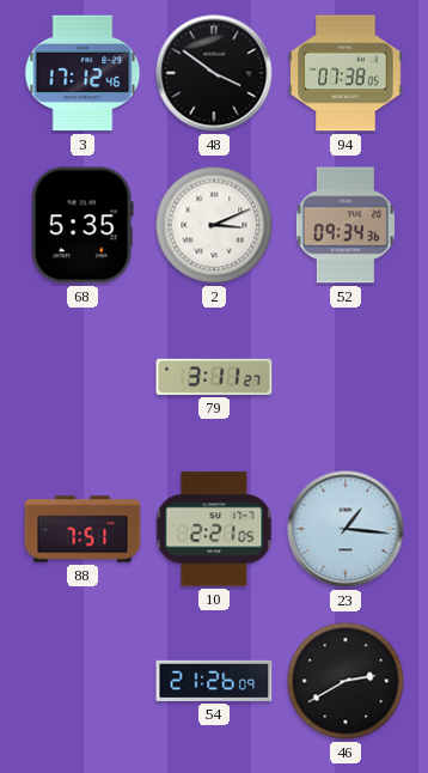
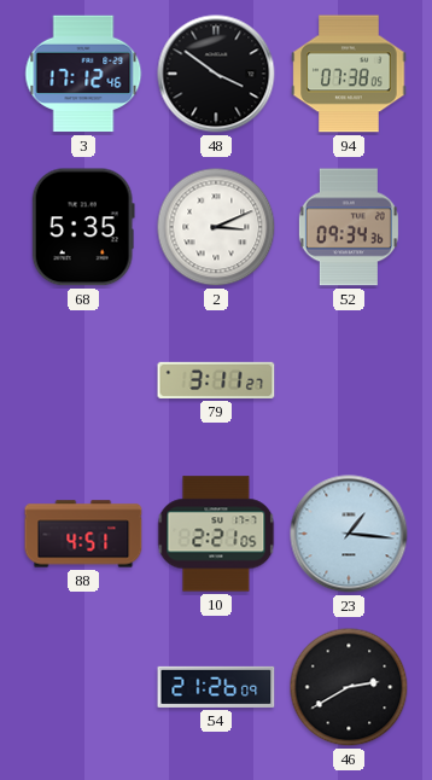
88: 7:51 -> 4:51
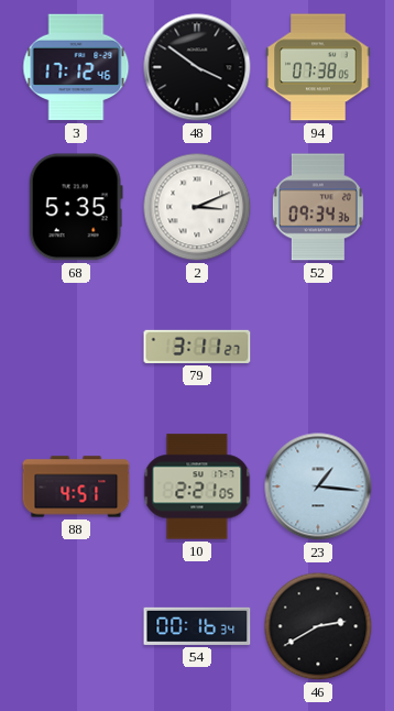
54: 21:26 -> 00:16
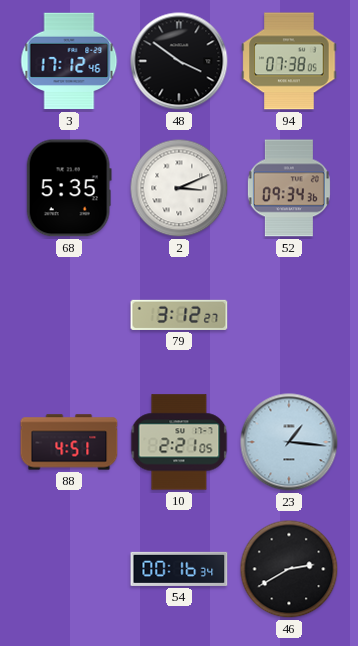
79: 3:11 -> 3:12
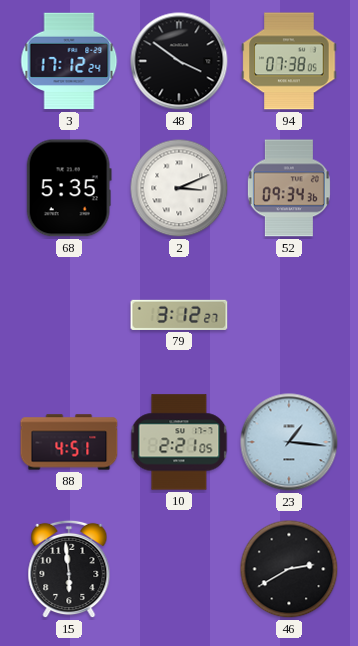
3: 17:12:46 -> 17:12:24
15: none -> 5:59
54: 00:16 -> none
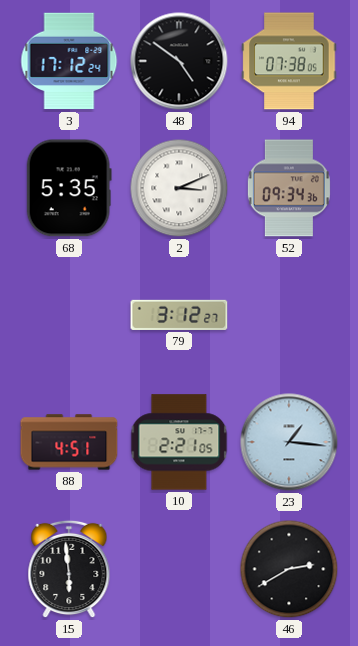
48: 3:51 -> 4:51
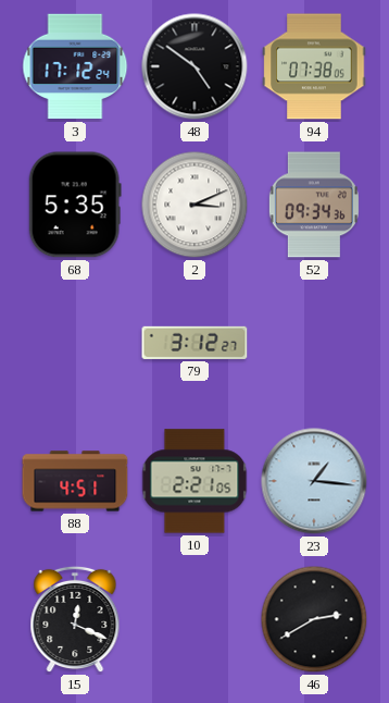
15: 5:59 -> 12:19
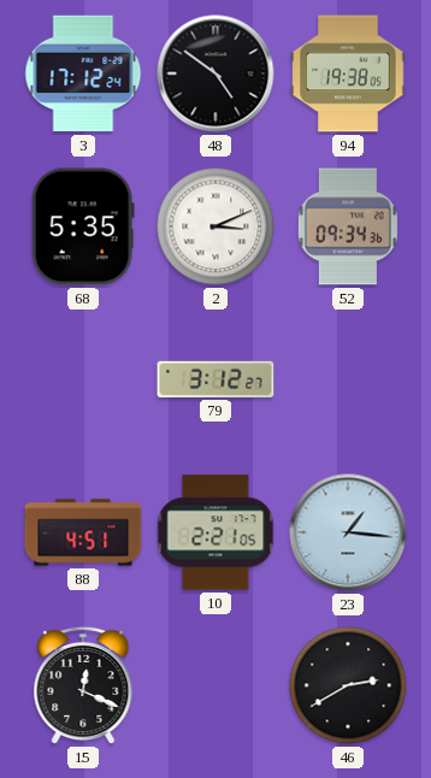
94: 07:38 -> 19:38
